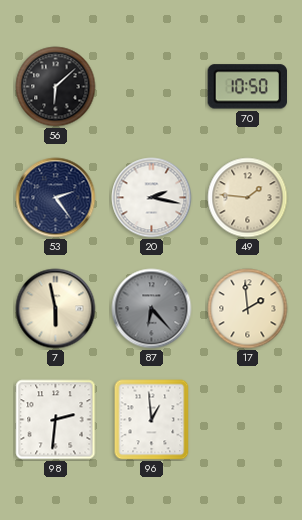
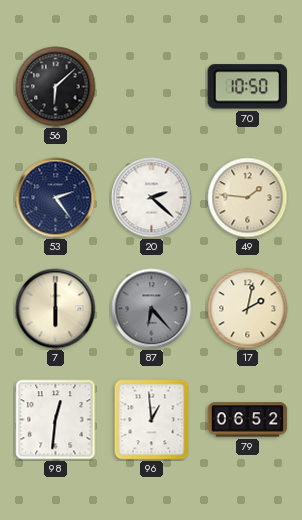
20: 2:17 -> 2:22
7: 5:58 -> 6:00
17: 1:59 -> 2:02
98: 2:31 -> 12:31
79: none -> 06:52
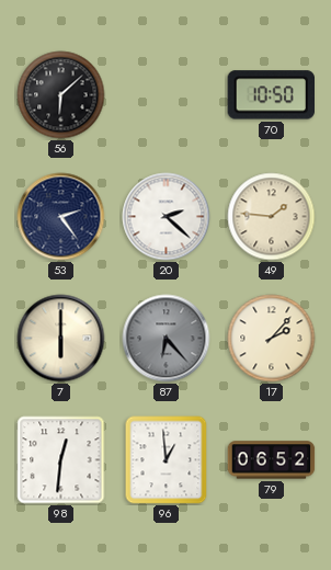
17: 2:02 -> 2:07
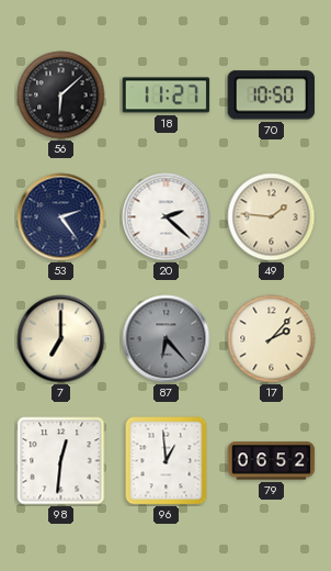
18: none -> 11:27
7: 6:00 -> 7:00
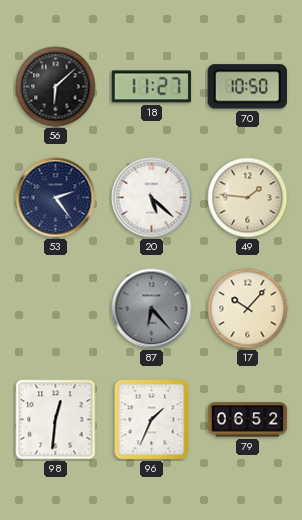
20: 2:22 -> 5:22
7: 7:00 -> none
17: 2:07 -> 10:07
96: 12:59 -> 1:34
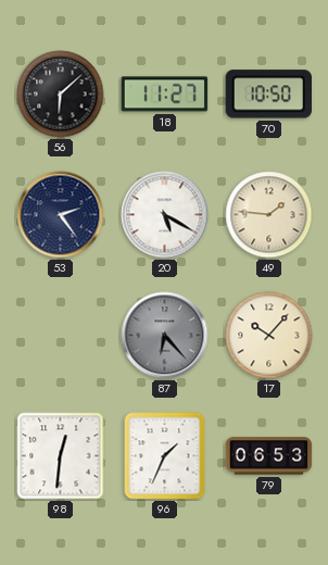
20: 5:22 -> 5:20
79: 06:52 -> 06:53
